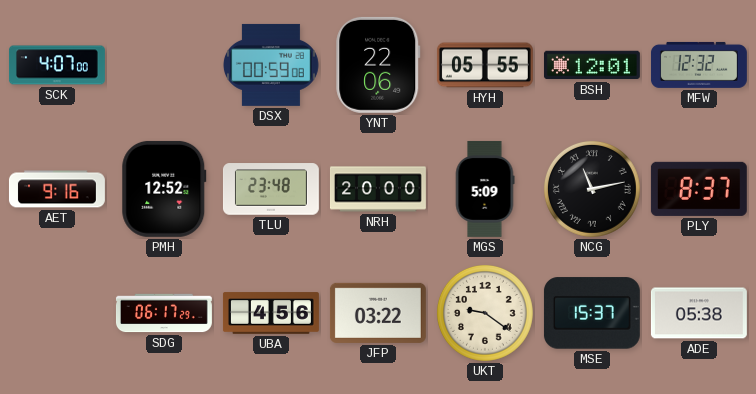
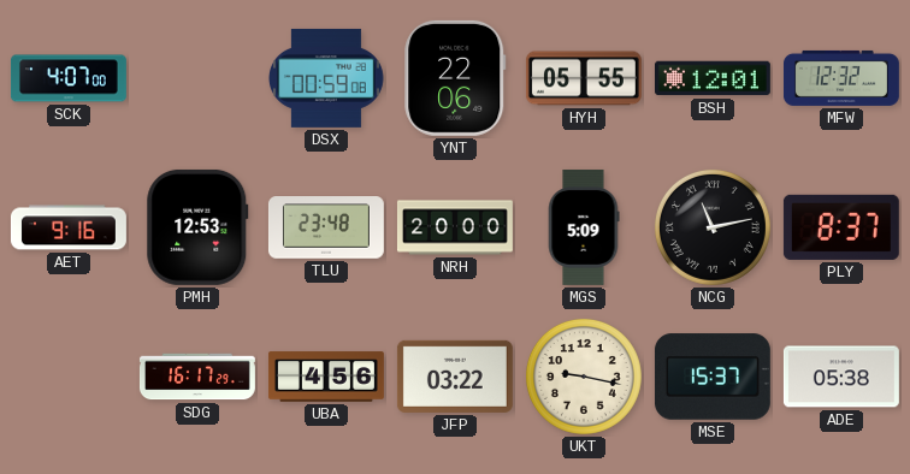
PMH: 12:52 -> 12:53
SDG: 06:17 -> 16:17
UKT: 9:21 -> 9:17
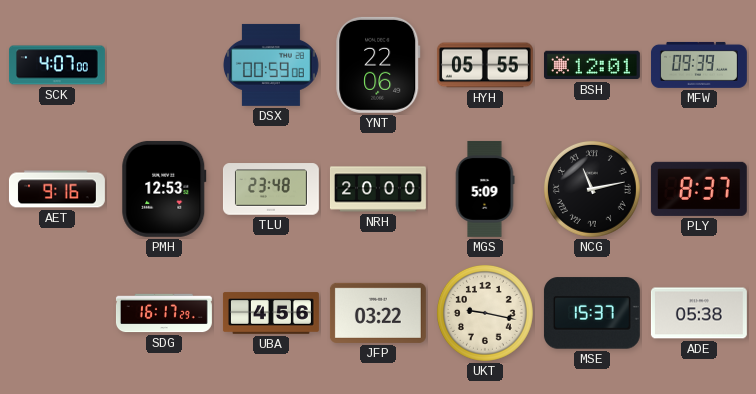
MFW: 12:32 -> 09:39
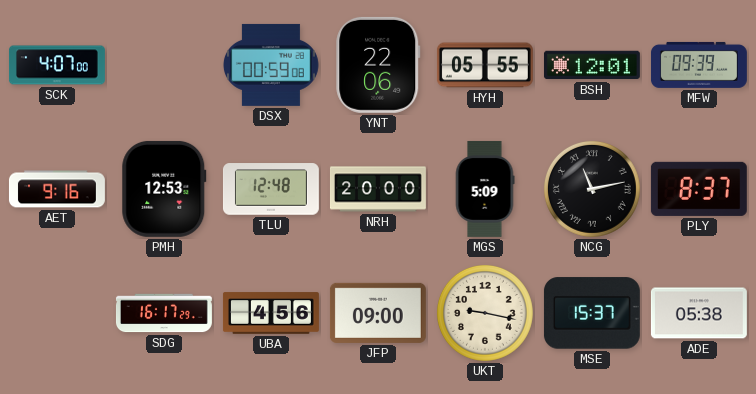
TLU: 23:48 -> 12:48
JFP: 03:22 -> 09:00
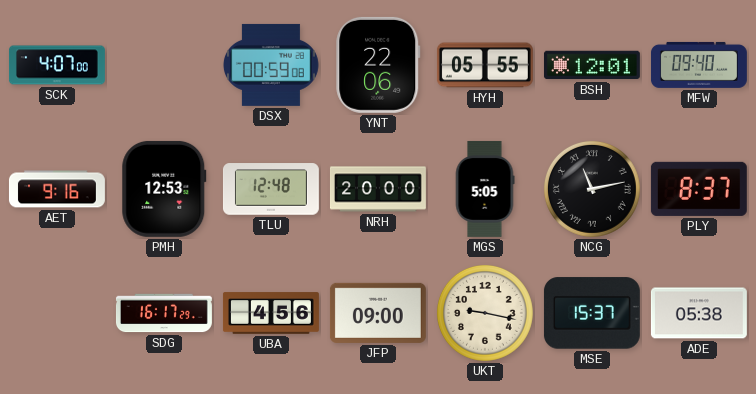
MFW: 09:39 -> 09:40
MGS: 5:09 -> 5:05
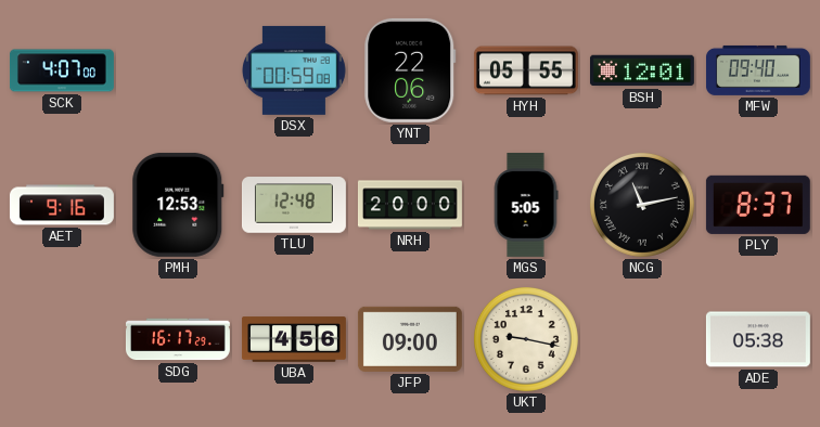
MSE: 15:37 -> none
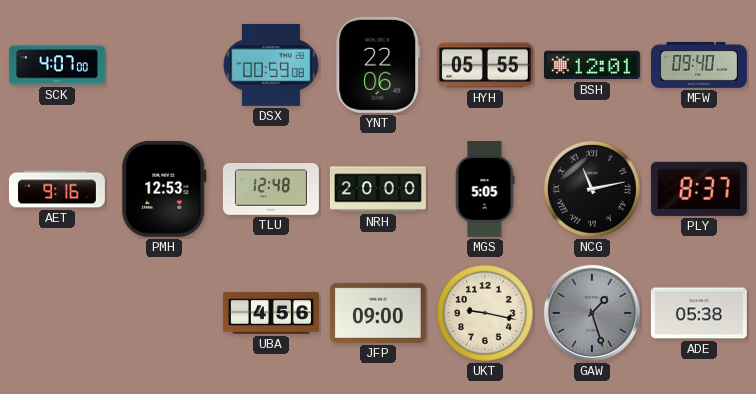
SDG: 16:17 -> none
GAW: none -> 1:27
